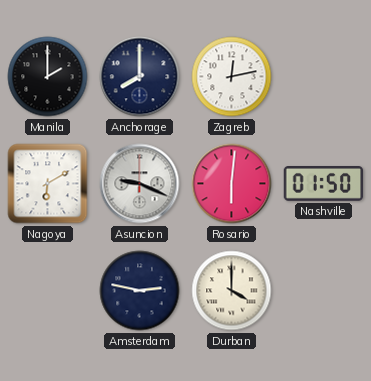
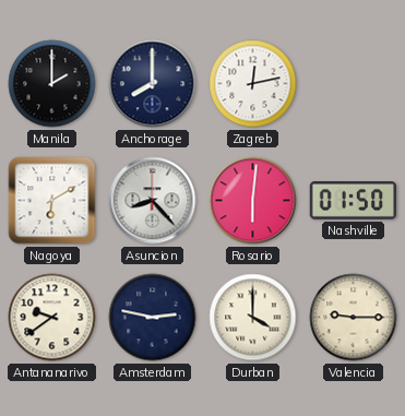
Asuncion: 9:19 -> 8:23
Antananarivo: none -> 9:39
Valencia: none -> 9:15
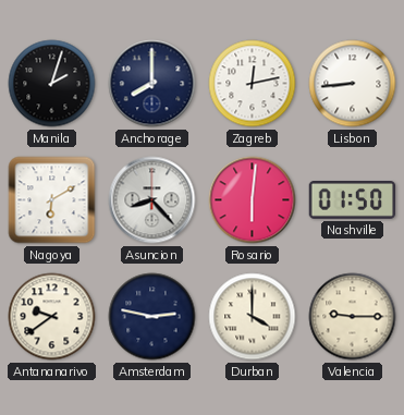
Manila: 2:00 -> 2:03
Lisbon: none -> 8:44
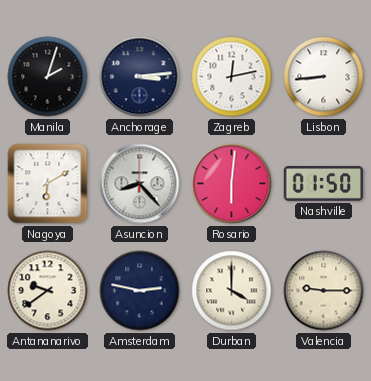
Anchorage: 8:00 -> 3:14
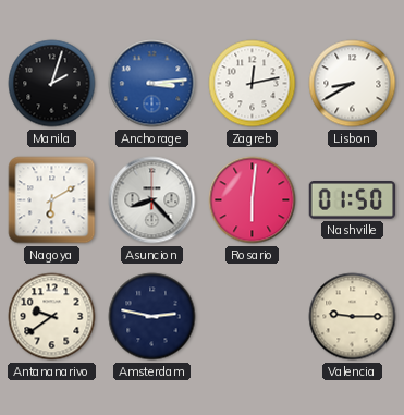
Anchorage dial: navy -> blue
Lisbon: 8:44 -> 8:40
Durban: 4:00 -> none
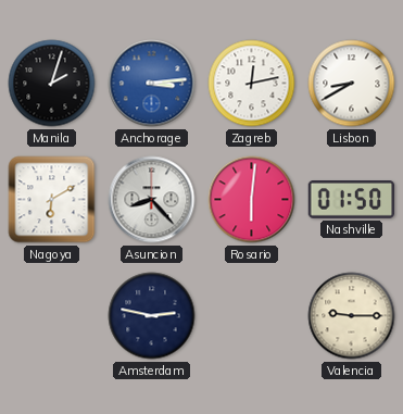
Antananarivo: 9:39 -> none
